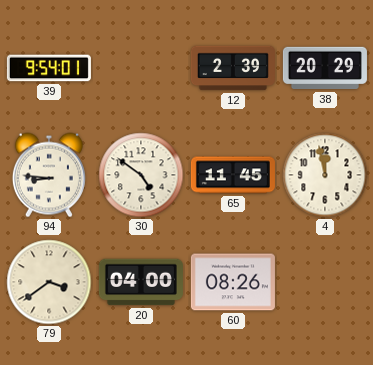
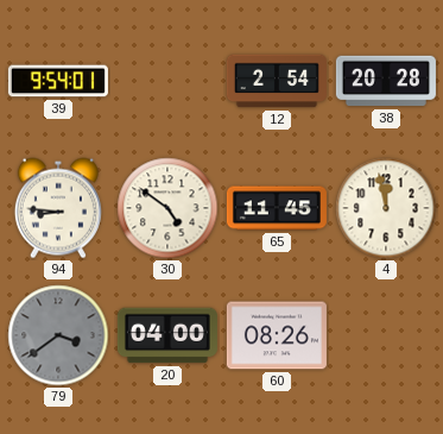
12: 2:39 -> 2:54
38: 20:29 -> 20:28
79 dial: cream -> grey
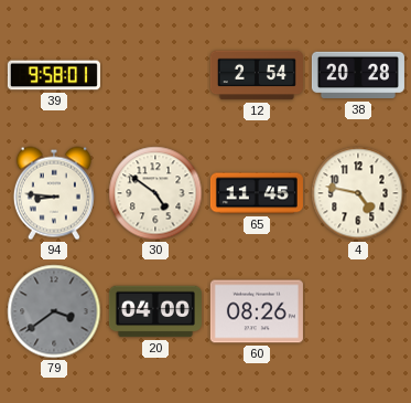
39: 9:54 -> 9:58
4: 11:58 -> 4:47
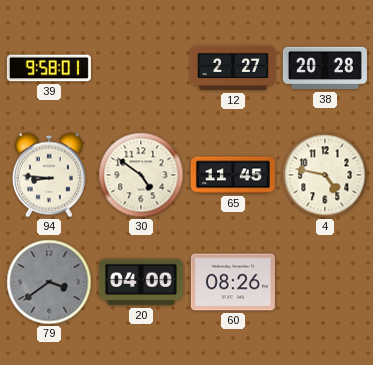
12: 2:54 -> 2:27
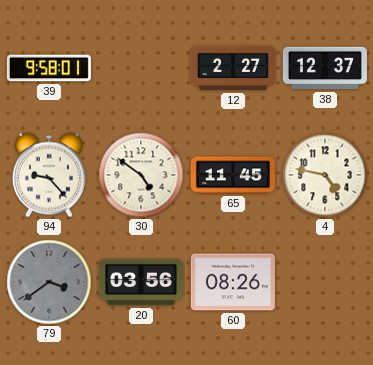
38: 20:28 -> 12:37
94: 8:46 -> 9:23
20: 04:00 -> 03:56
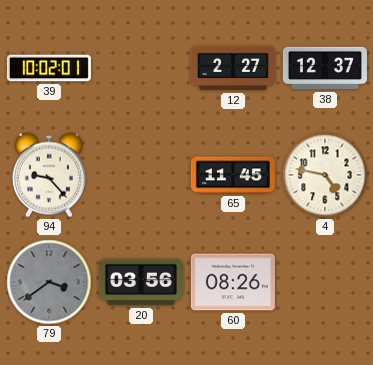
39: 9:58 -> 10:02
30: 4:51 -> none
